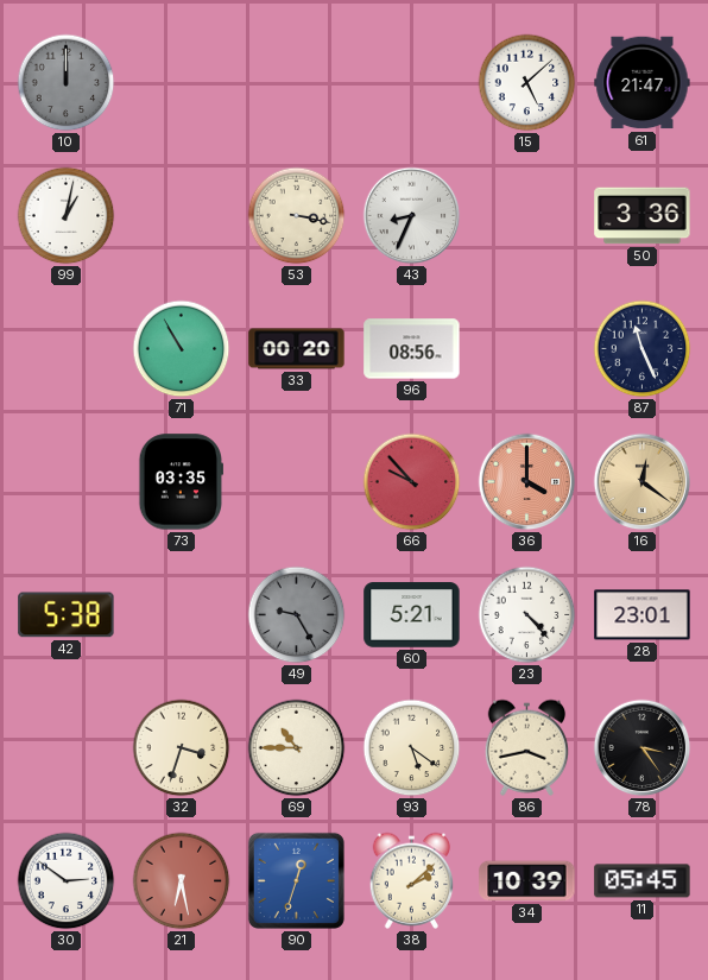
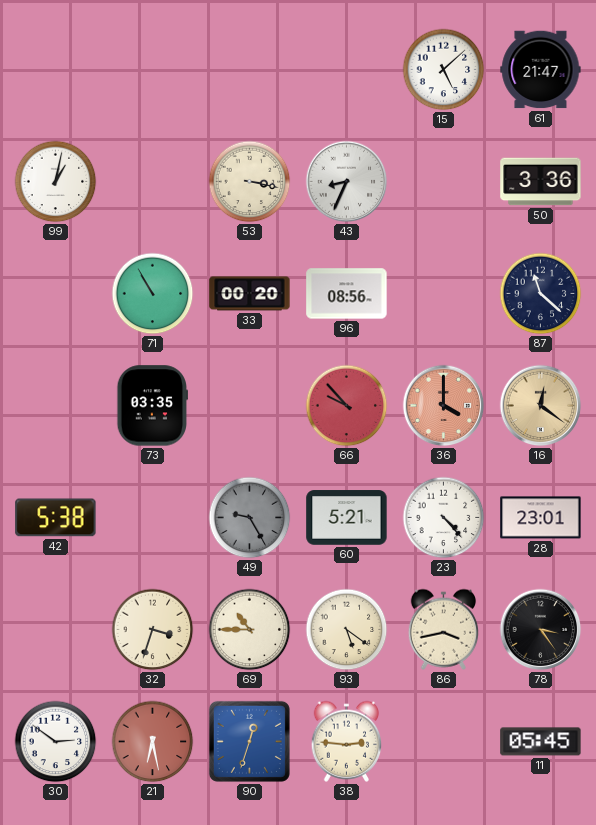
10: 12:00 -> none
87: 11:26 -> 11:22
38: 2:08 -> 2:46
34: 10:39 -> none
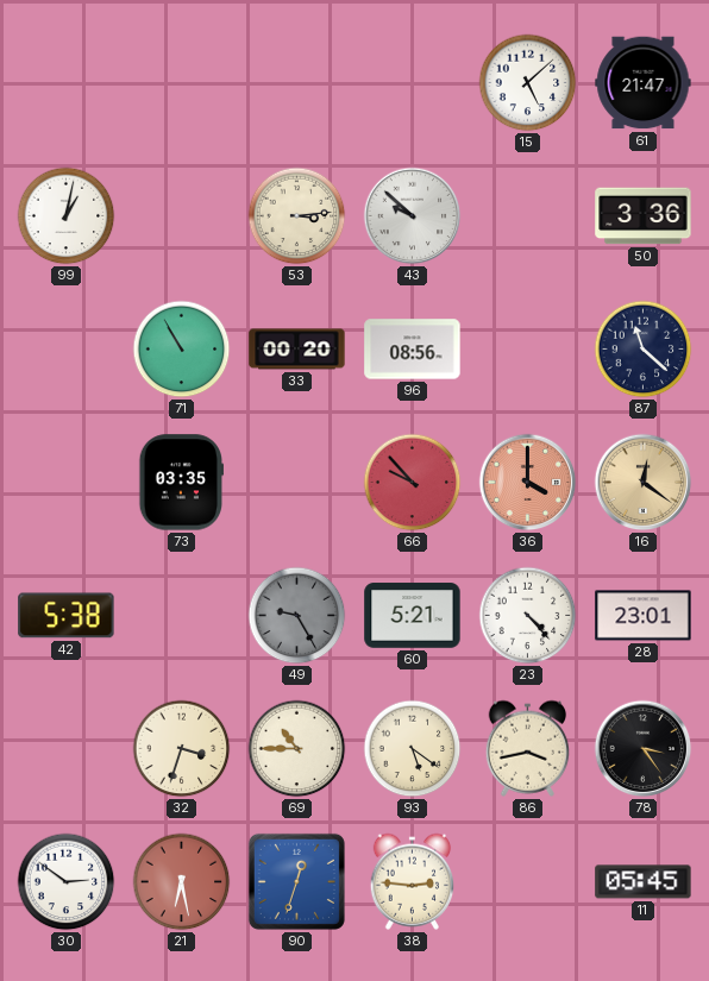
53: 3:17 -> 3:14
43: 8:34 -> 9:52
